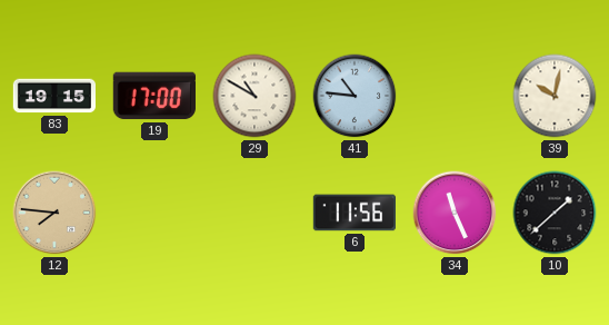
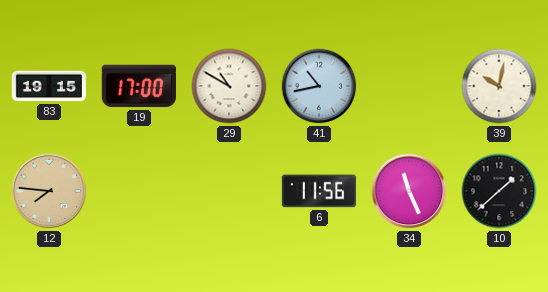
41: 10:46 -> 10:43
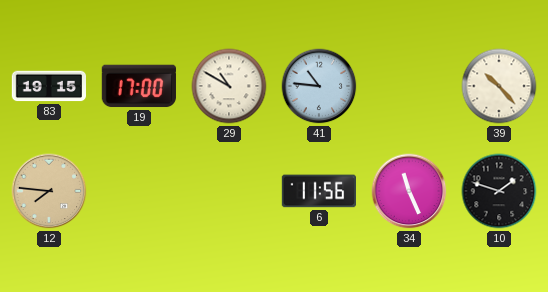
41: 10:43 -> 10:46
39: 10:02 -> 10:23
10: 1:38 -> 1:48
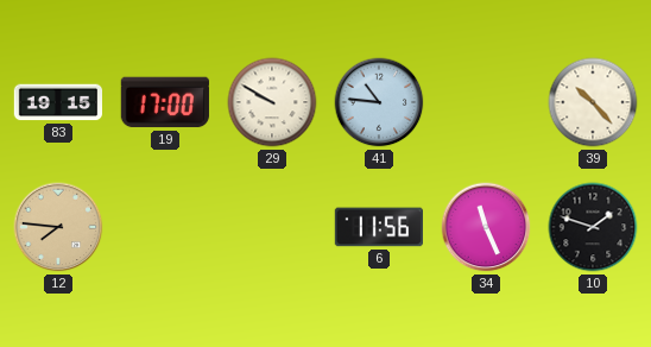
29: 10:50 -> 9:50
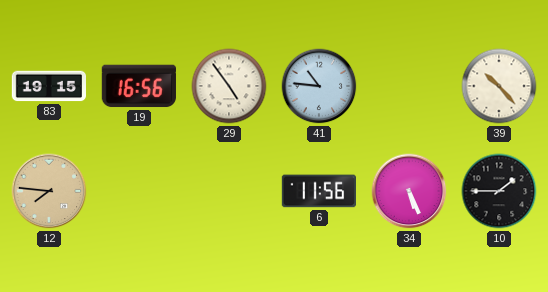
19: 17:00 -> 16:56
29: 9:50 -> 4:54
34: 11:26 -> 5:26
10: 1:48 -> 1:45
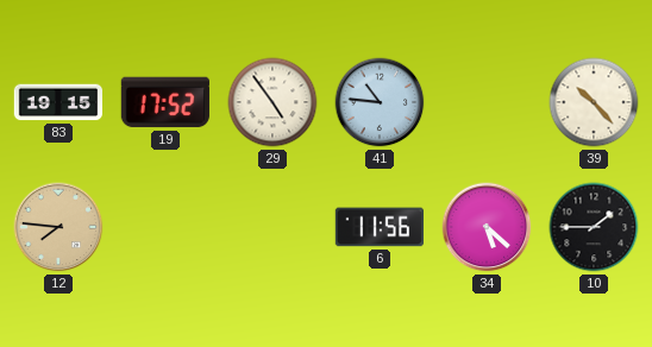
19: 16:56 -> 17:52
34: 5:26 -> 5:22
